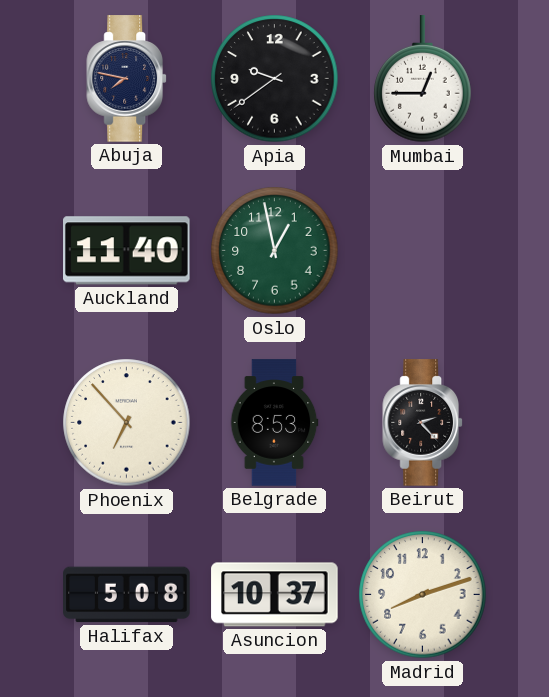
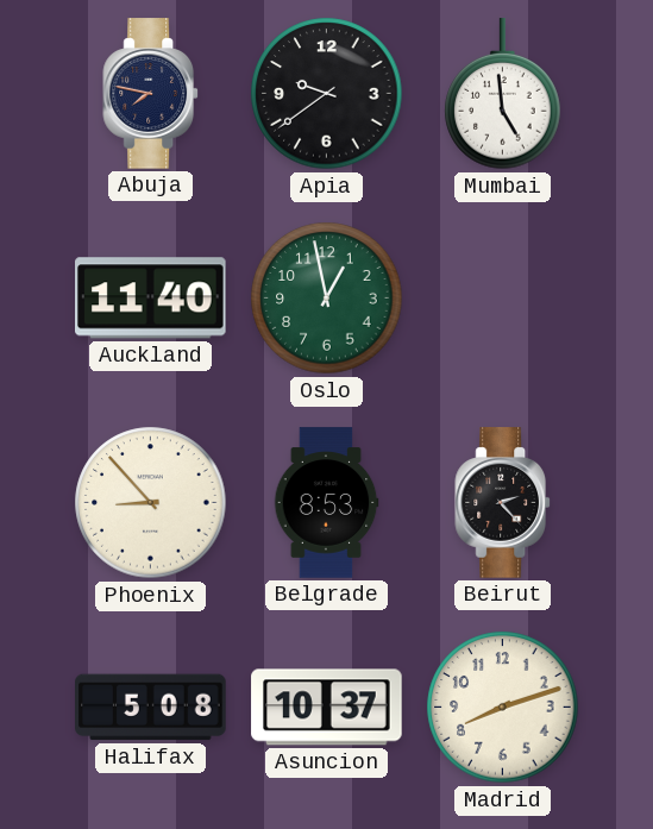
Mumbai: 12:45 -> 4:59
Phoenix: 6:53 -> 8:53
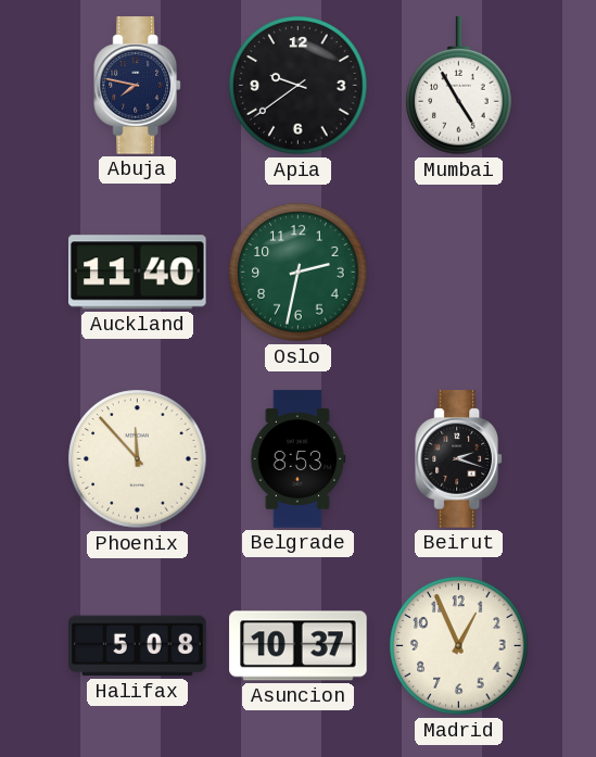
Mumbai: 4:59 -> 4:55
Oslo: 12:58 -> 2:32
Phoenix: 8:53 -> 11:53
Beirut: 2:23 -> 2:18
Madrid: 8:12 -> 12:56
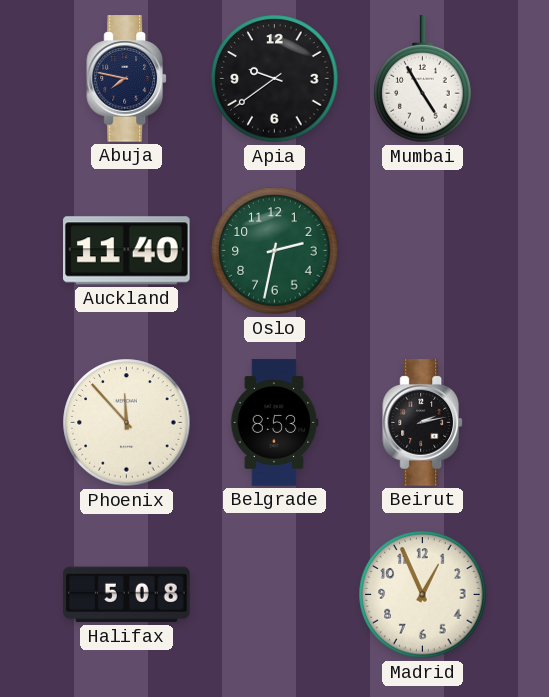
Beirut: 2:18 -> 2:13
Asuncion: 10:37 -> none
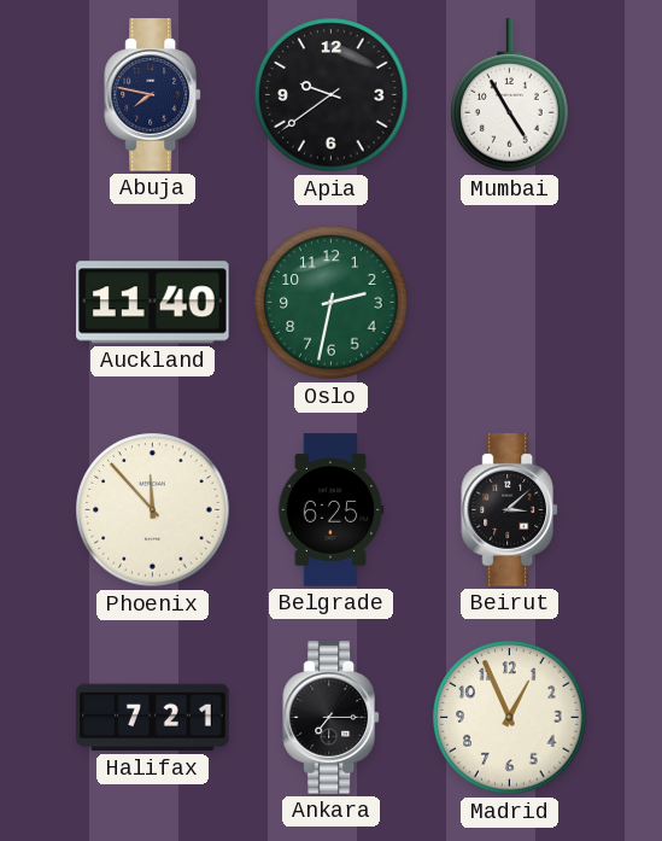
Belgrade: 8:53 -> 6:25
Beirut: 2:13 -> 3:08
Halifax: 5:08 -> 7:21
Ankara: none -> 7:15
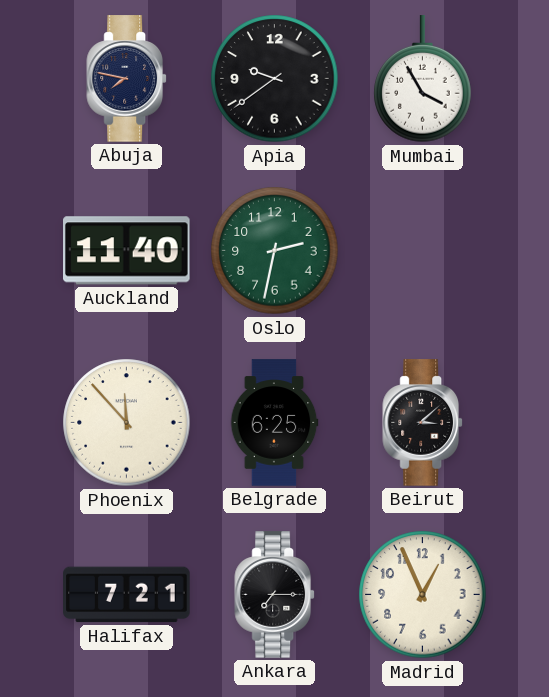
Mumbai: 4:55 -> 3:55
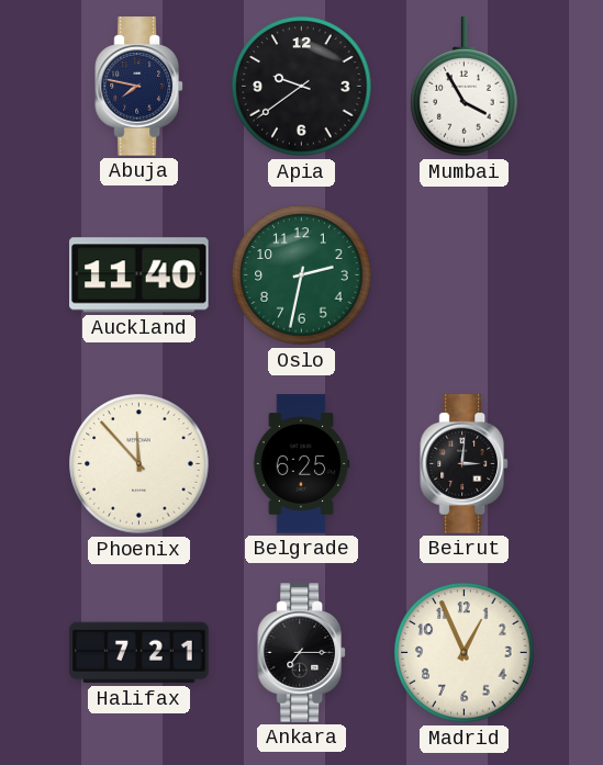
Beirut: 3:08 -> 3:01
